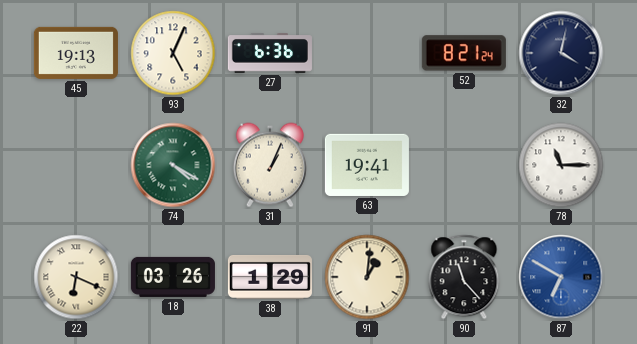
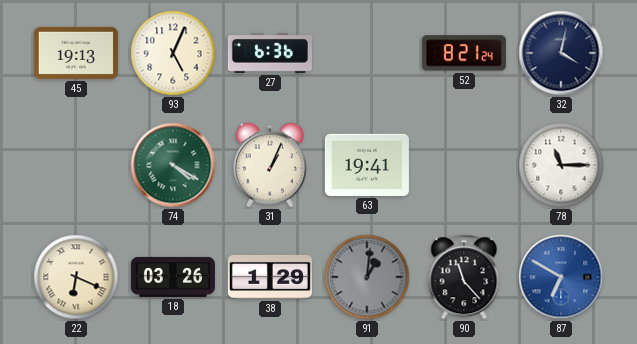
91 dial: cream -> grey
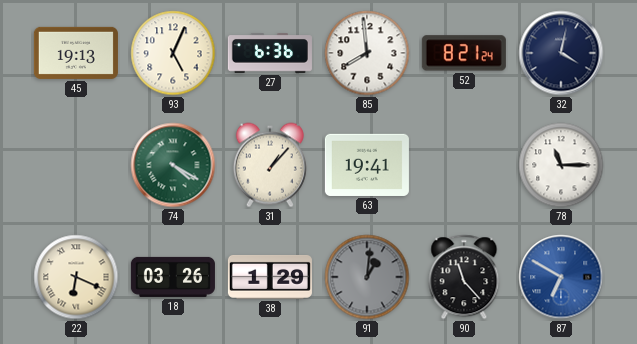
85: none -> 7:59
31: 1:04 -> 1:07
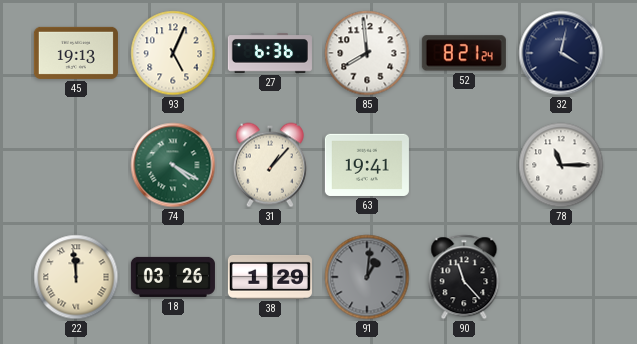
22: 6:19 -> 11:59
87: 6:50 -> none
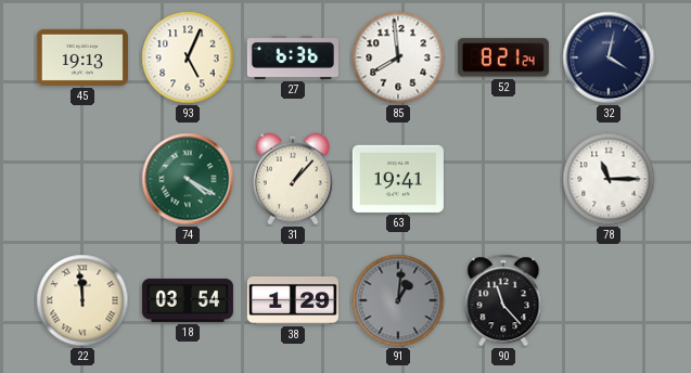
18: 03:26 -> 03:54
